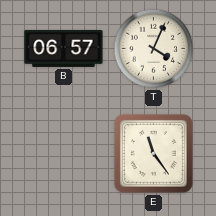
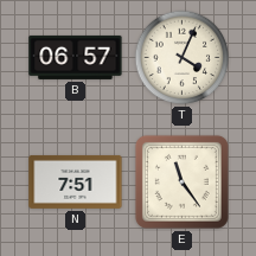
N: none -> 7:51
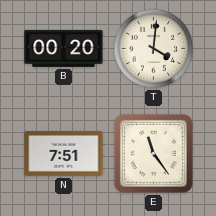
B: 06:57 -> 00:20
T: 4:04 -> 4:01
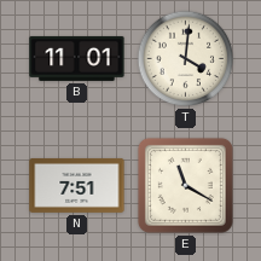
B: 00:20 -> 11:01
E: 11:24 -> 11:20
